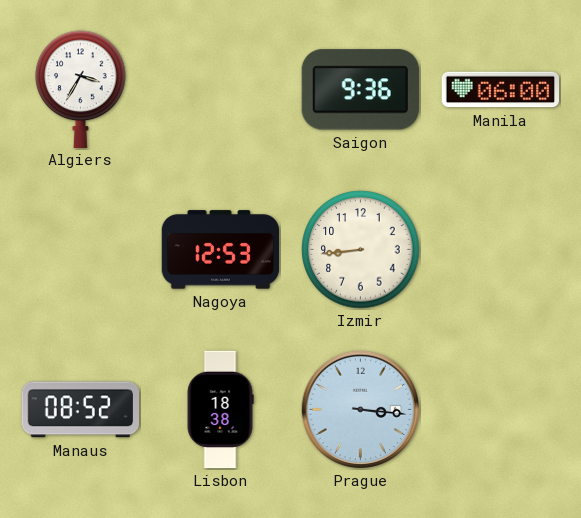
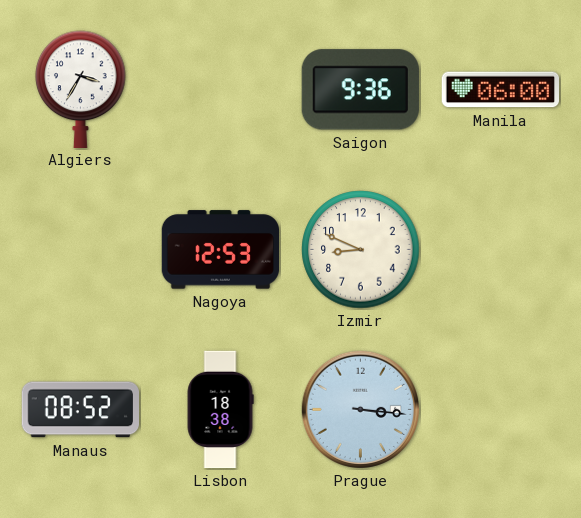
Izmir: 8:44 -> 8:49
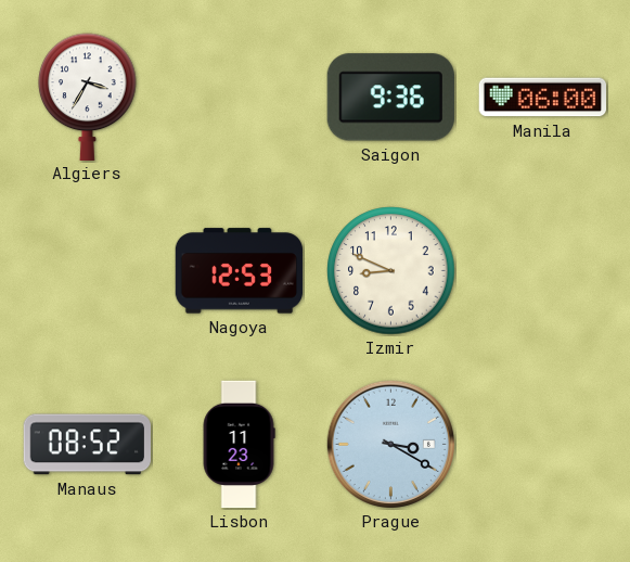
Lisbon: 18:38 -> 11:23
Prague: 3:16 -> 3:20
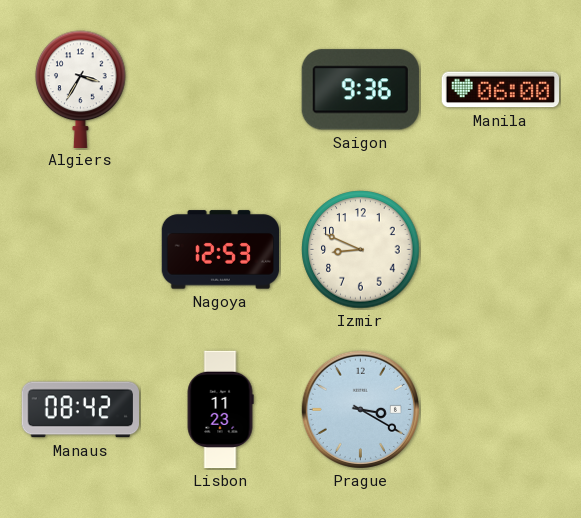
Manaus: 08:52 -> 08:42
